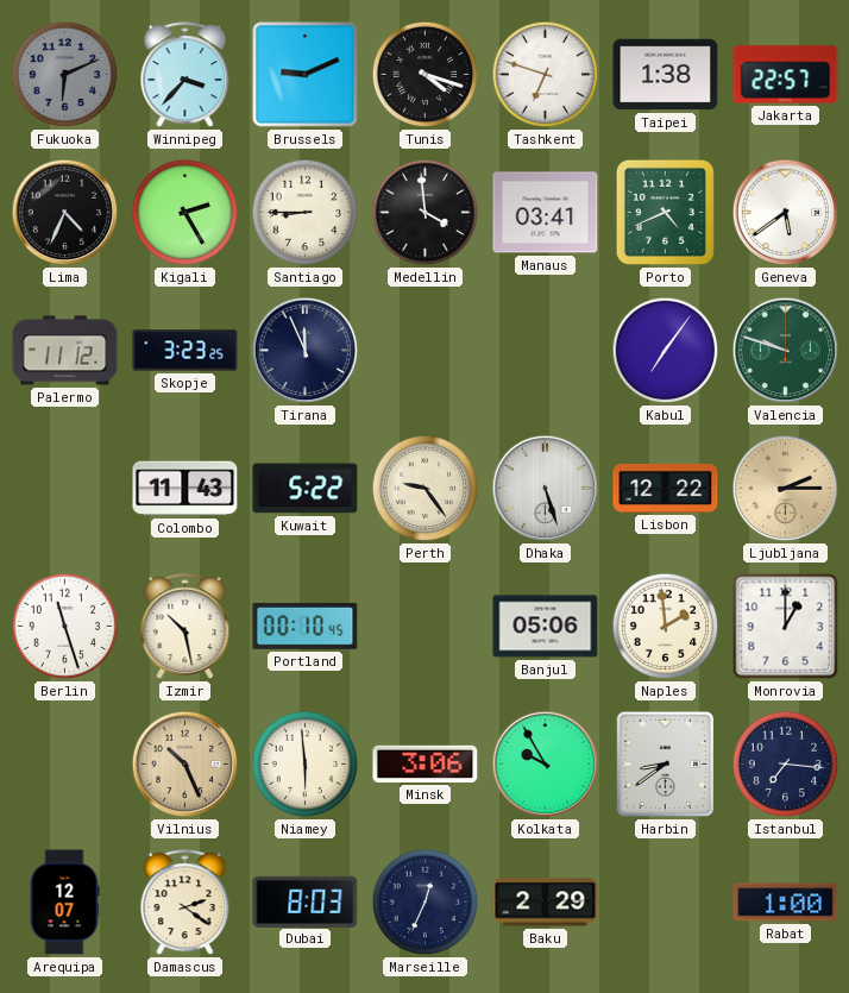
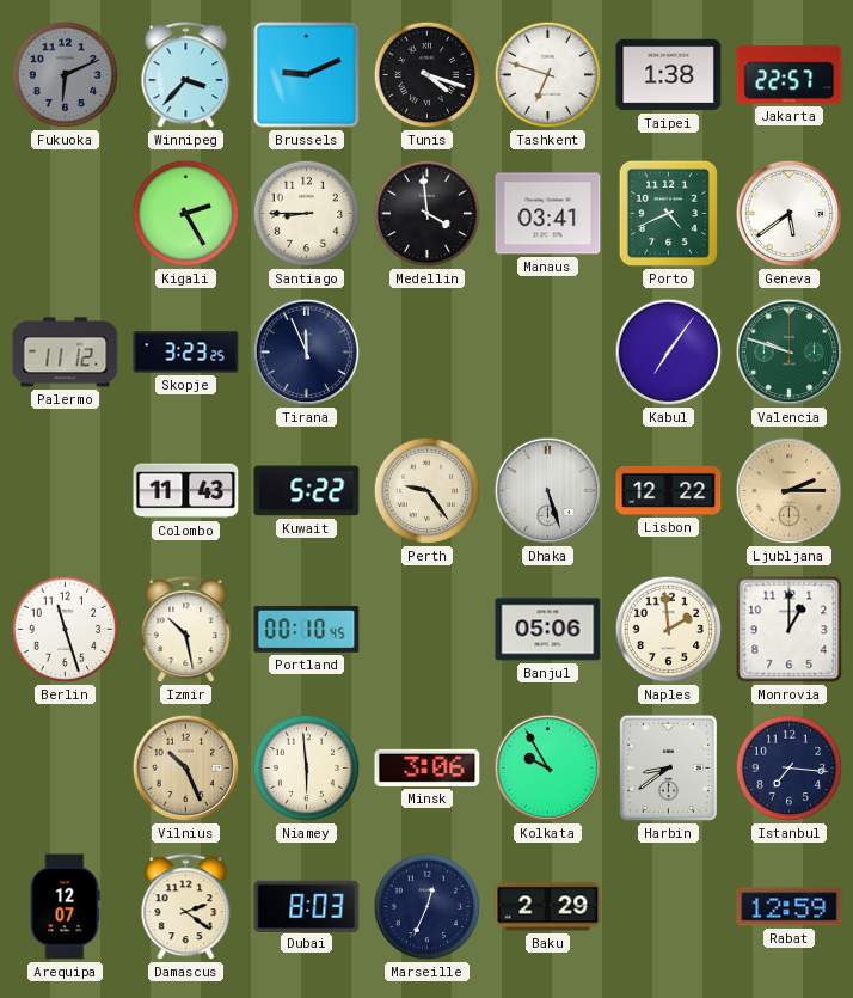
Lima: 4:34 -> none
Rabat: 1:00 -> 12:59
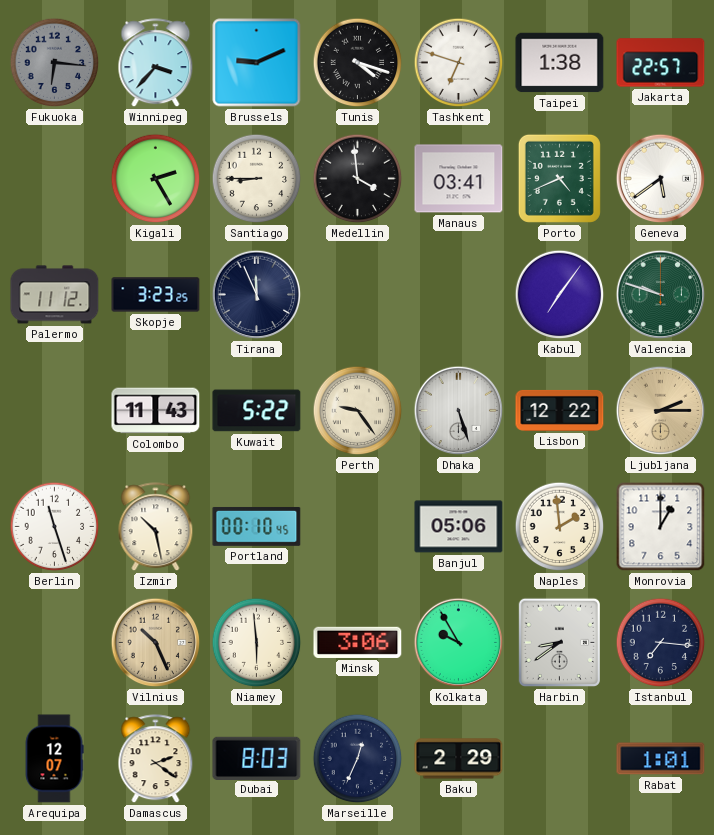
Fukuoka: 6:11 -> 6:16
Rabat: 12:59 -> 1:01
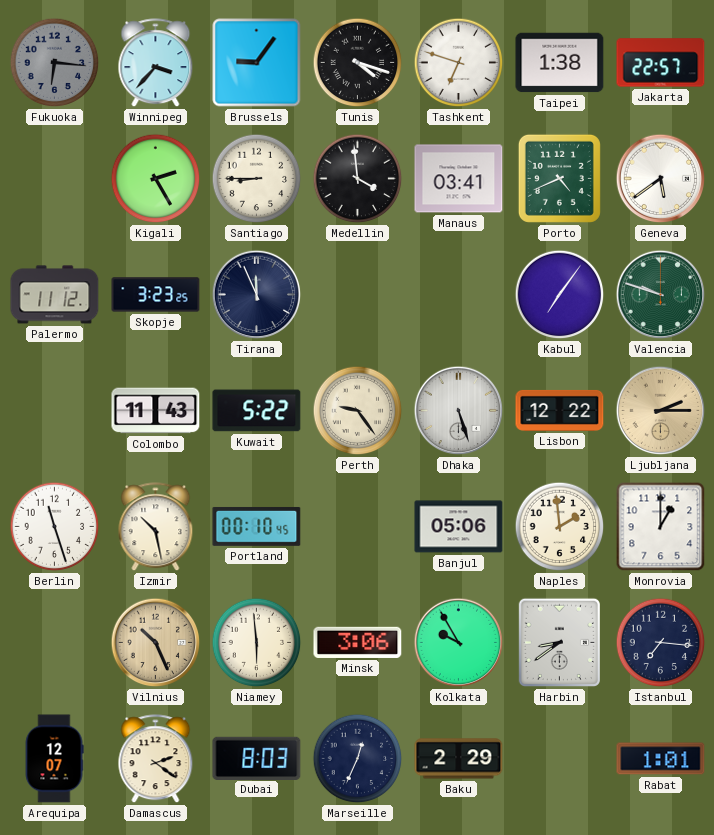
Brussels: 9:11 -> 9:06
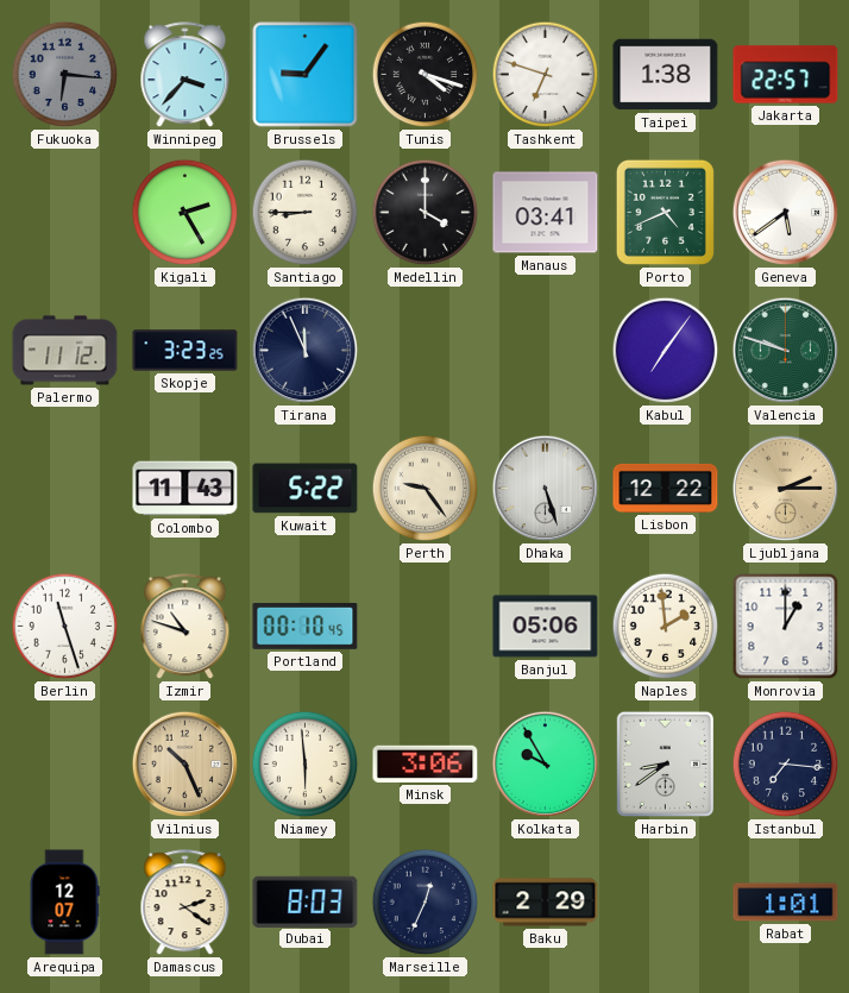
Medellin: 3:59 -> 4:00
Izmir: 10:28 -> 10:48
